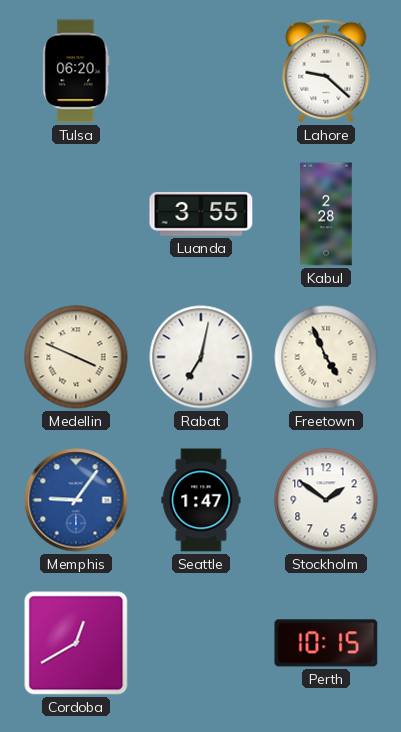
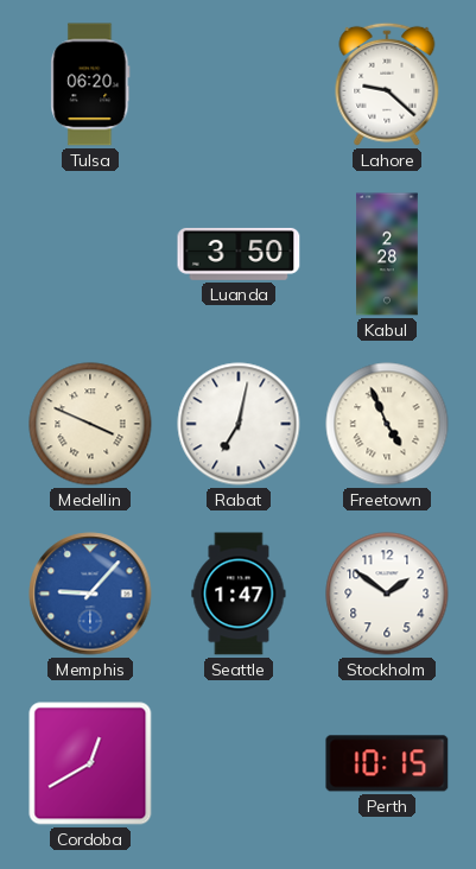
Luanda: 3:55 -> 3:50
Memphis: 9:06 -> 9:07
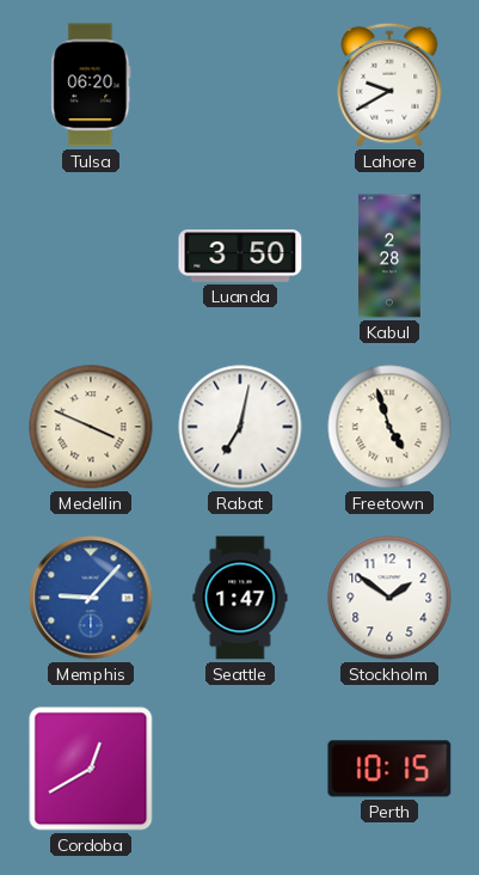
Lahore: 9:22 -> 9:40
Freetown: 4:56 -> 4:57
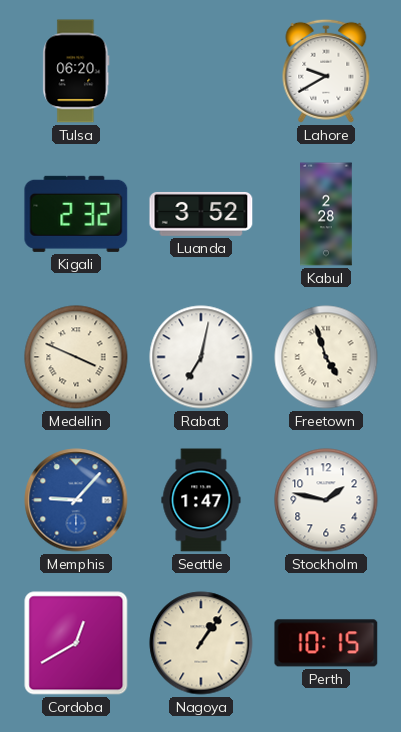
Kigali: none -> 2:32
Luanda: 3:50 -> 3:52
Stockholm: 1:51 -> 1:47
Nagoya: none -> 1:06
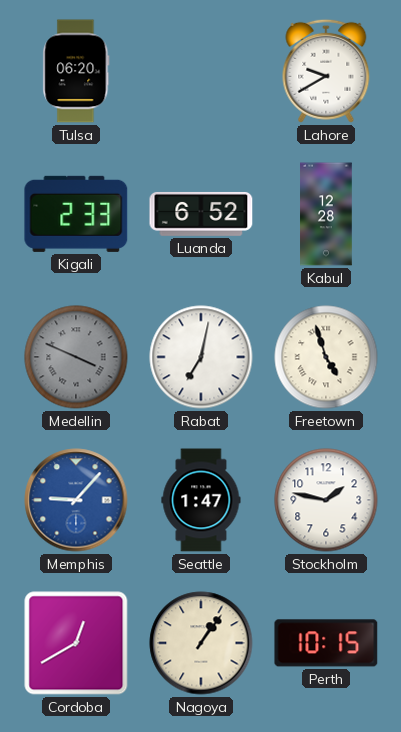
Kigali: 2:32 -> 2:33
Luanda: 3:52 -> 6:52
Kabul: 2:28 -> 12:28
Medellin dial: cream -> grey
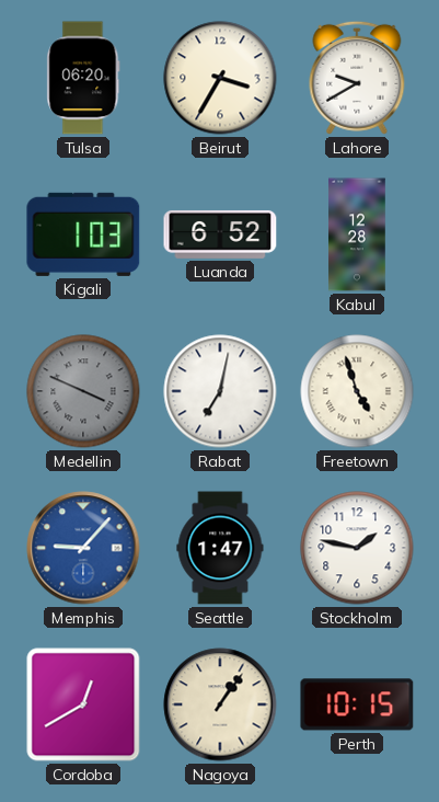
Beirut: none -> 3:35
Kigali: 2:33 -> 1:03
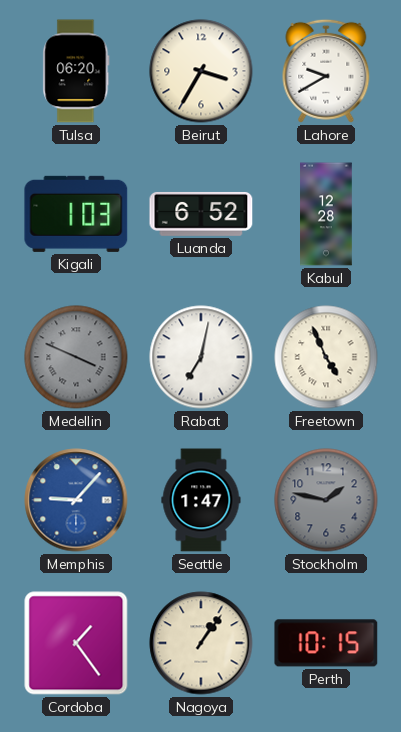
Freetown: 4:57 -> 4:56
Stockholm dial: white -> grey
Cordoba: 12:40 -> 1:24
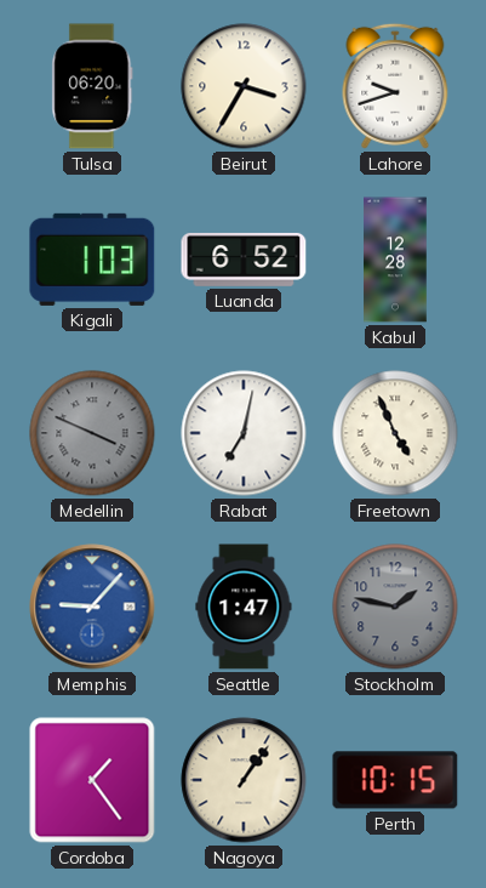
Lahore: 9:40 -> 9:42
